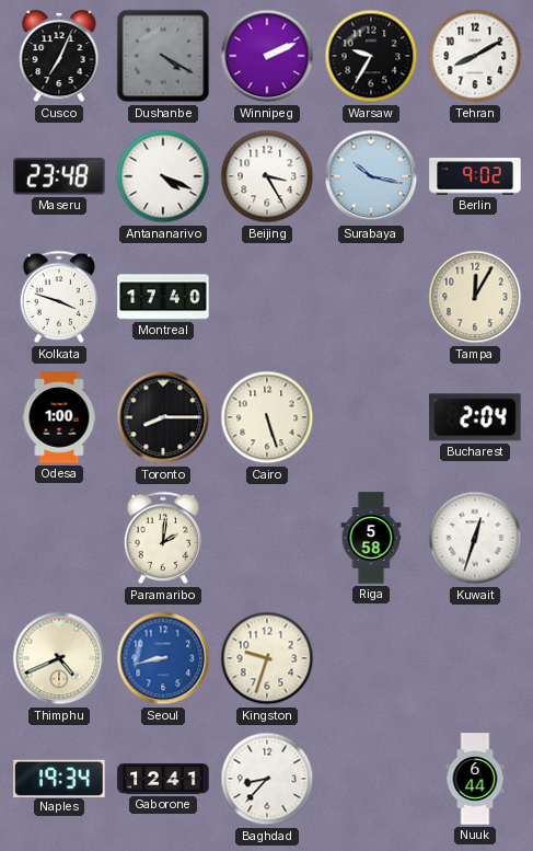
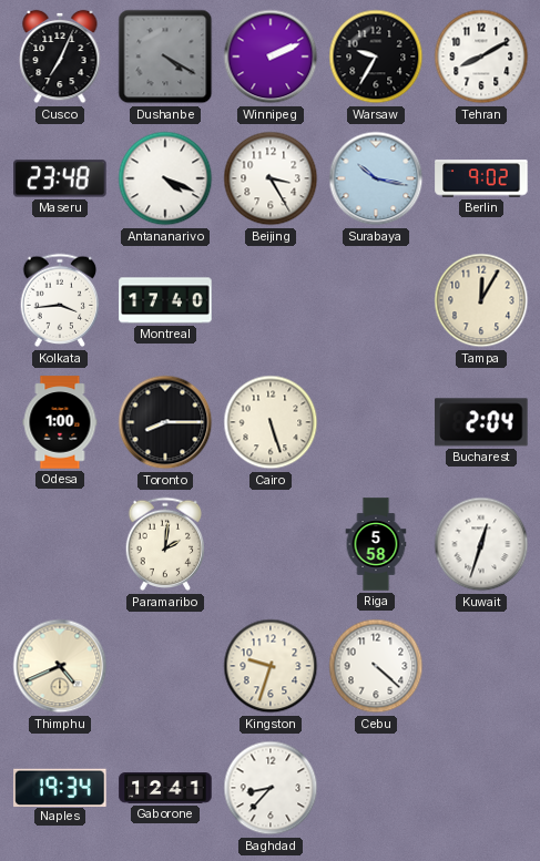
Kolkata: 3:48 -> 3:44
Seoul: 8:43 -> none
Cebu: none -> 4:22
Nuuk: 6:44 -> none
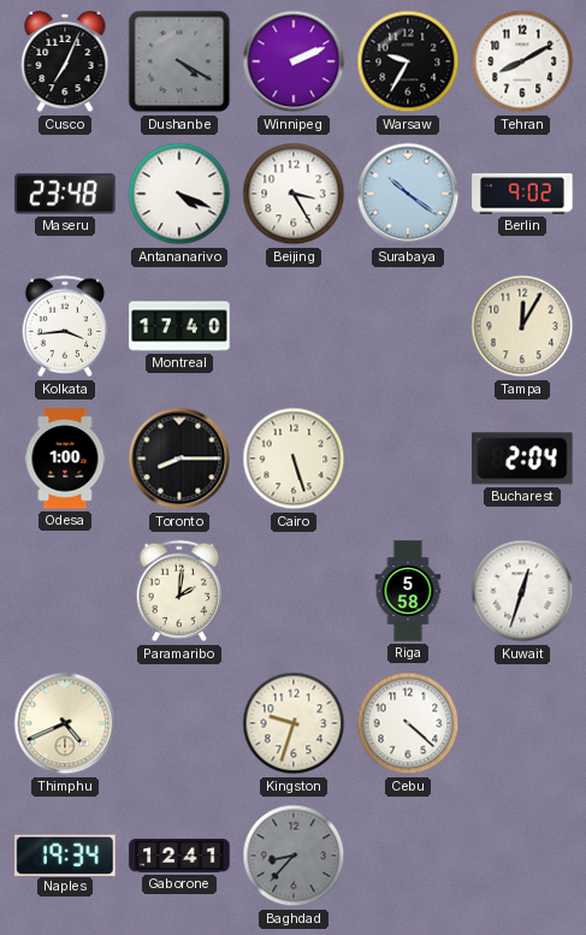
Surabaya: 10:17 -> 10:21
Baghdad dial: white -> grey
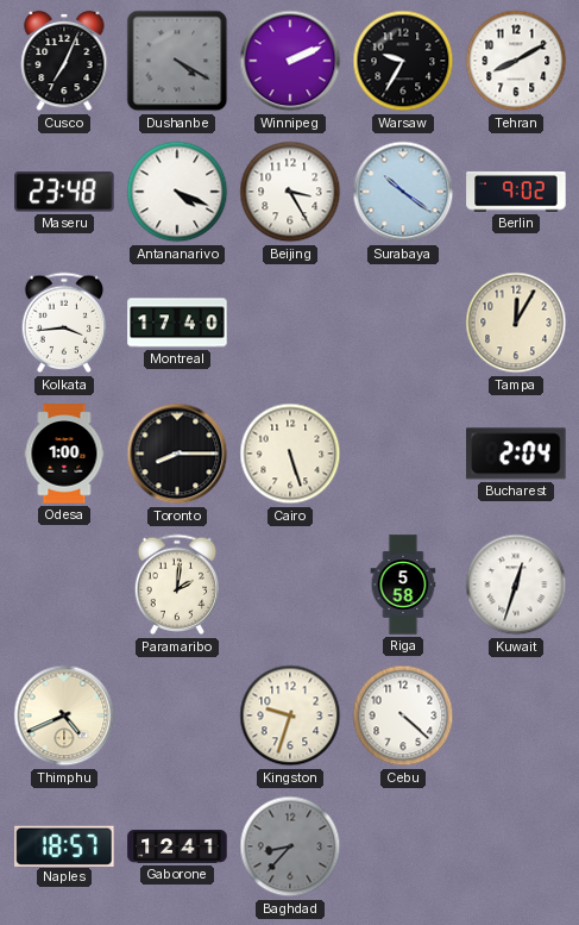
Naples: 19:34 -> 18:57
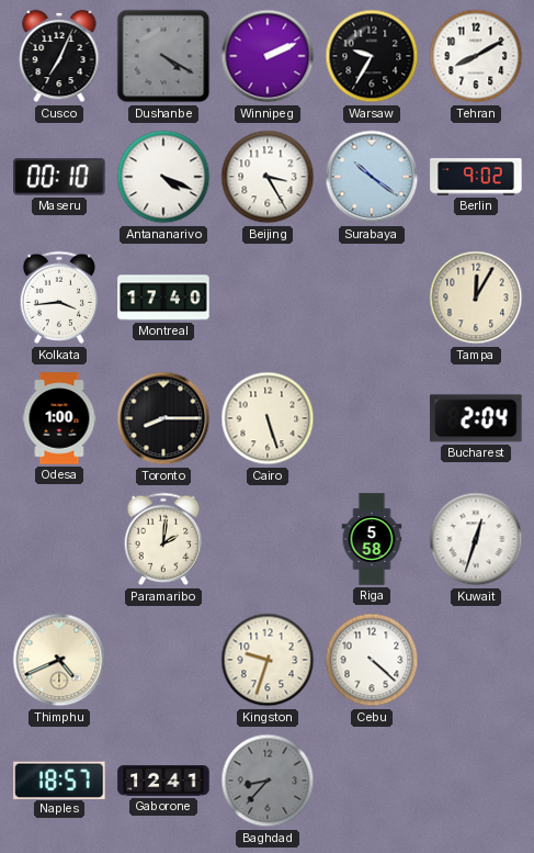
Maseru: 23:48 -> 00:10
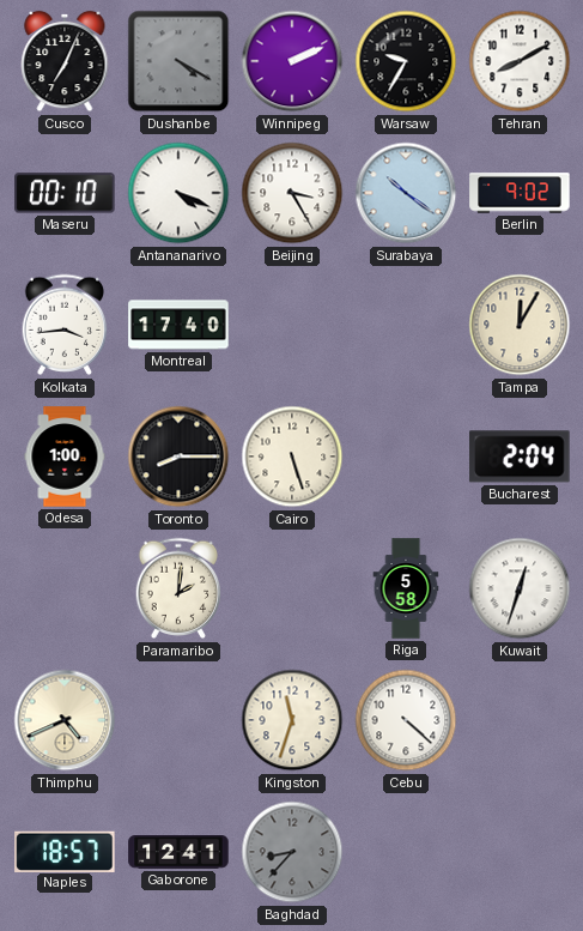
Kingston: 9:33 -> 11:33
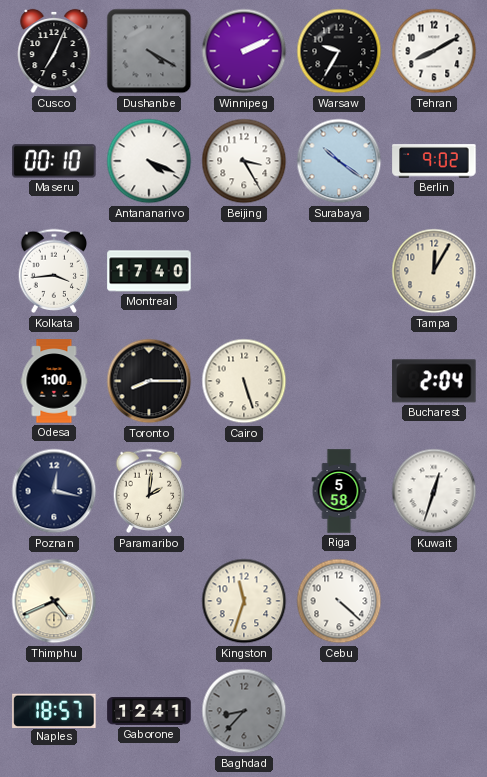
Poznan: none -> 12:17
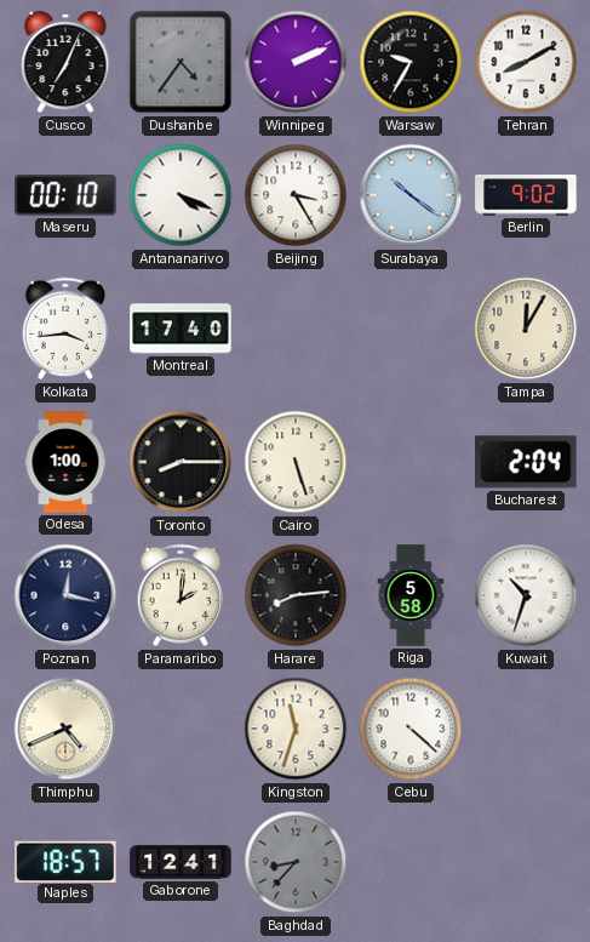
Dushanbe: 4:20 -> 4:36
Harare: none -> 8:14
Kuwait: 12:33 -> 10:33
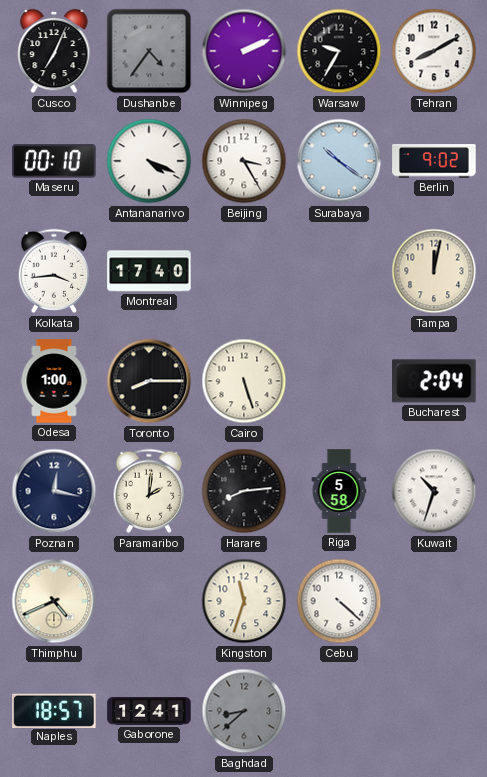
Tampa: 12:05 -> 12:02
Baghdad: 8:37 -> 8:38
